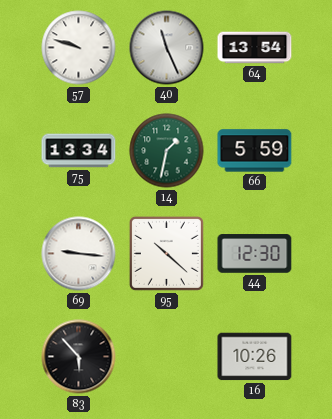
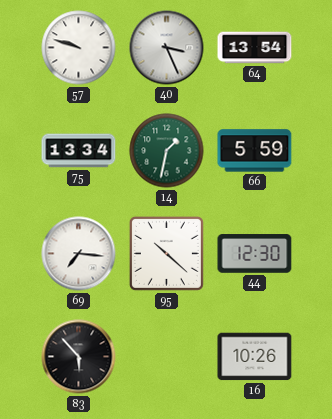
40: 11:26 -> 3:26
69: 9:16 -> 7:16
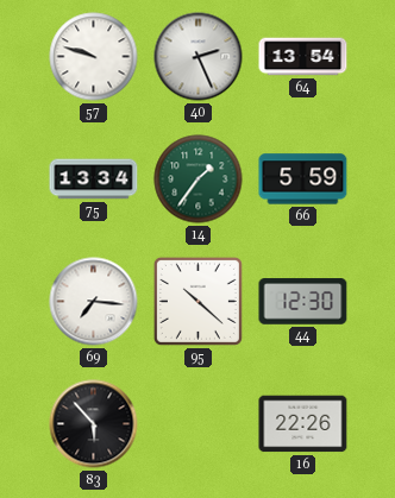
40: 3:26 -> 2:26
14: 1:32 -> 1:36
16: 10:26 -> 22:26
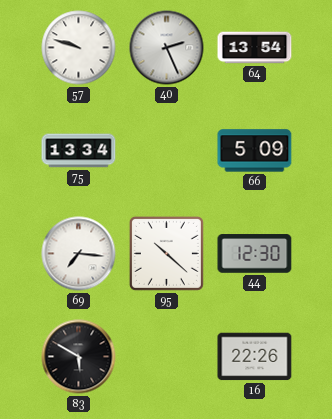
14: 1:36 -> none
66: 5:59 -> 5:09
83: 5:53 -> 5:50
